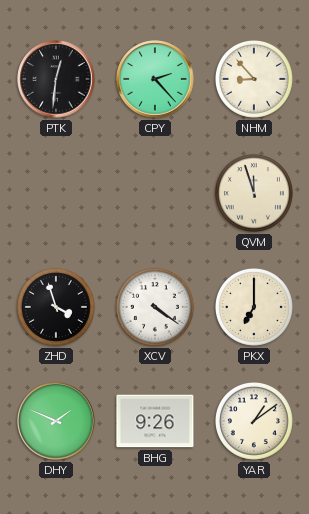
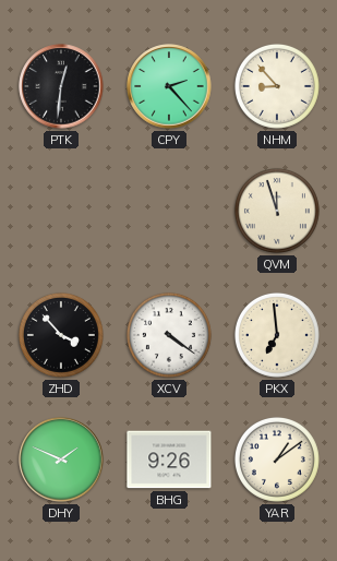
ZHD: 3:57 -> 3:53
PKX: 7:00 -> 6:59
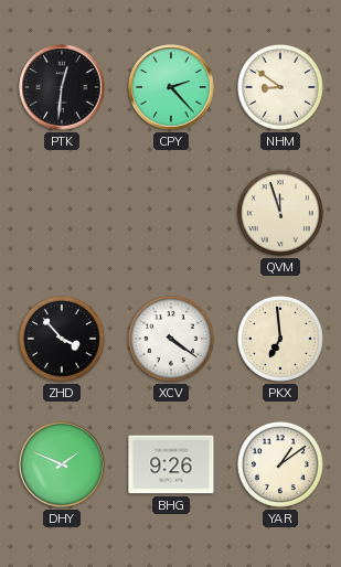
NHM: 8:53 -> 8:51
